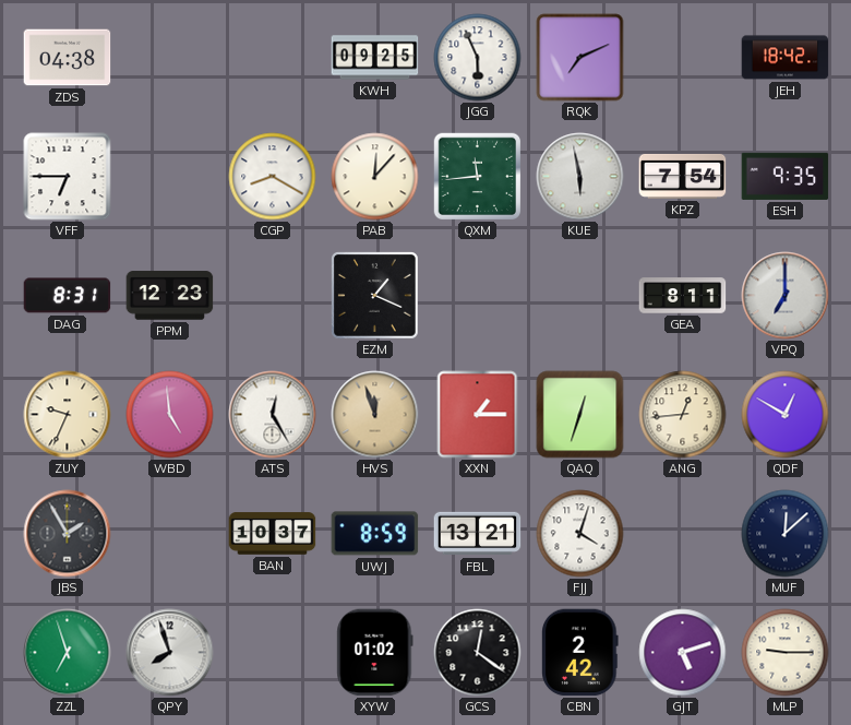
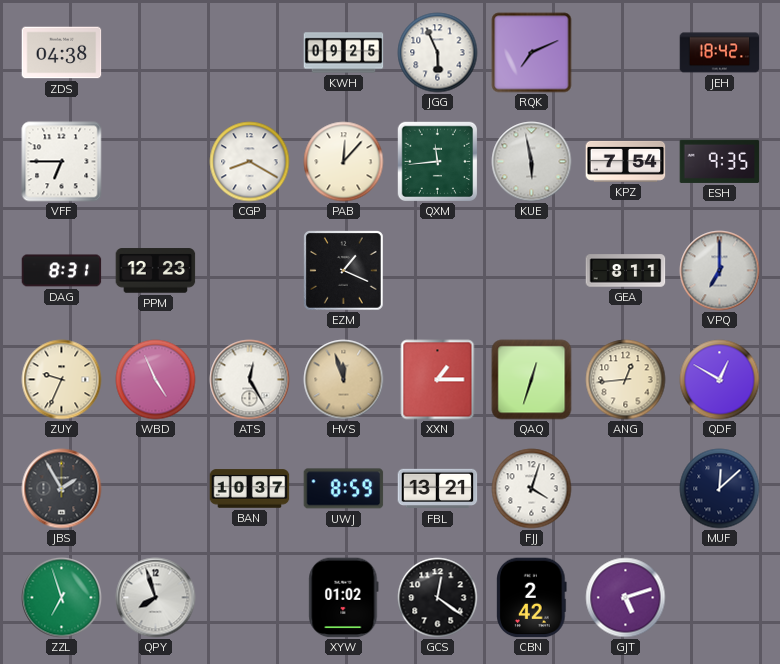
WBD: 4:59 -> 4:56
MLP: 9:15 -> none
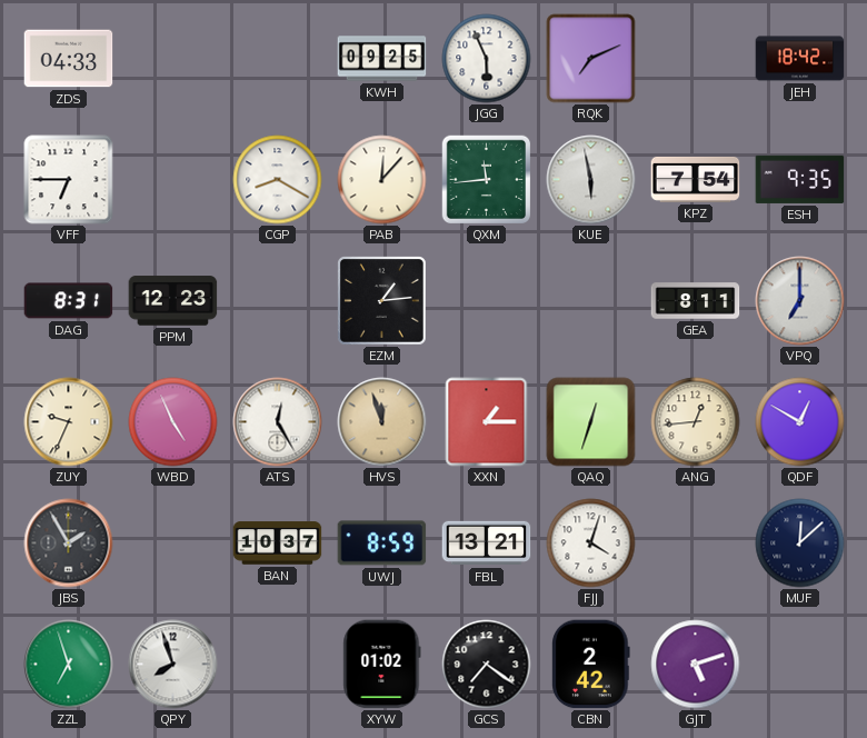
ZDS: 04:38 -> 04:33
EZM: 1:19 -> 1:14
GCS: 12:21 -> 7:21
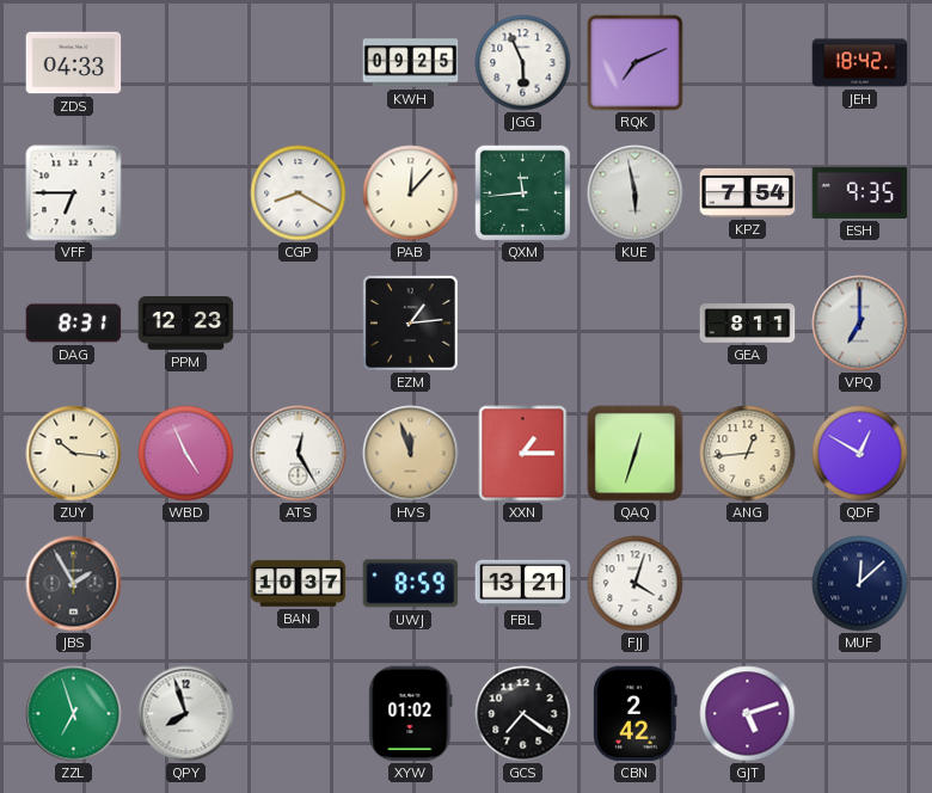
ZUY: 9:34 -> 10:16
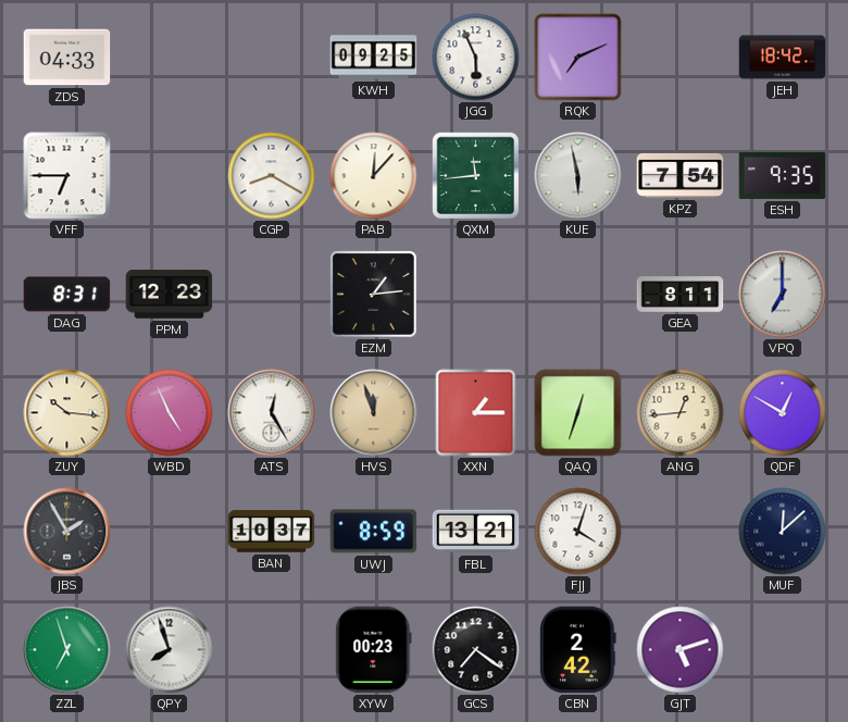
XYW: 01:02 -> 00:23
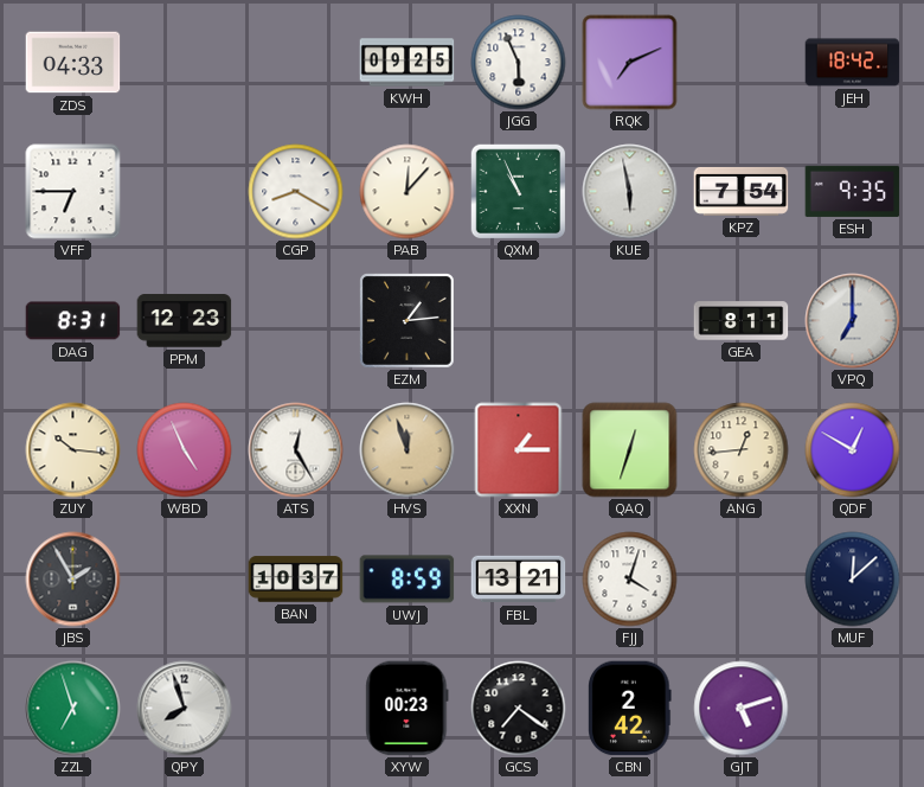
QXM: 11:44 -> 10:56
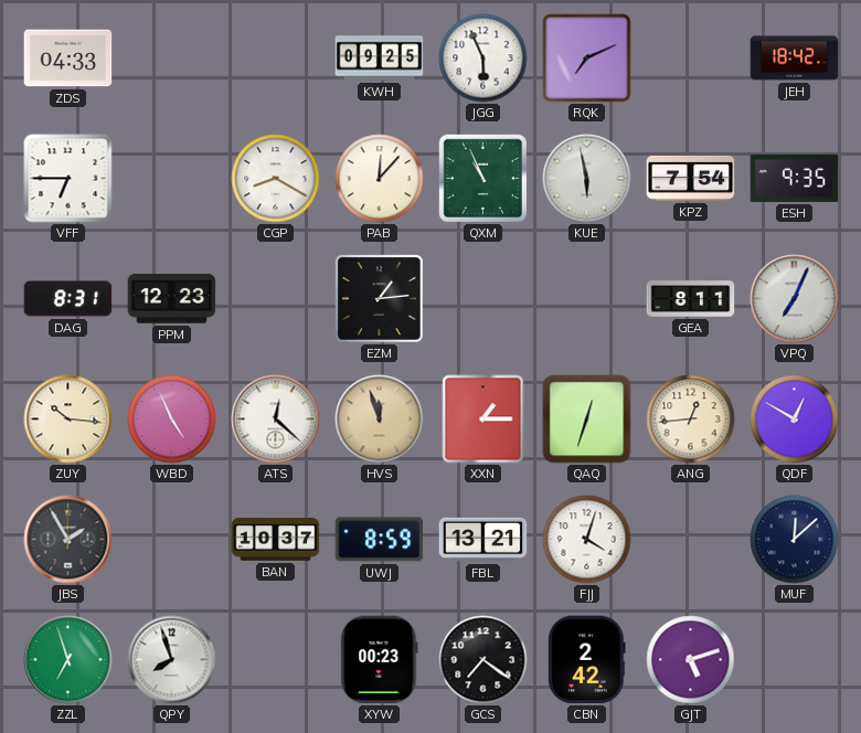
VPQ: 7:00 -> 7:04
ATS: 12:25 -> 12:22
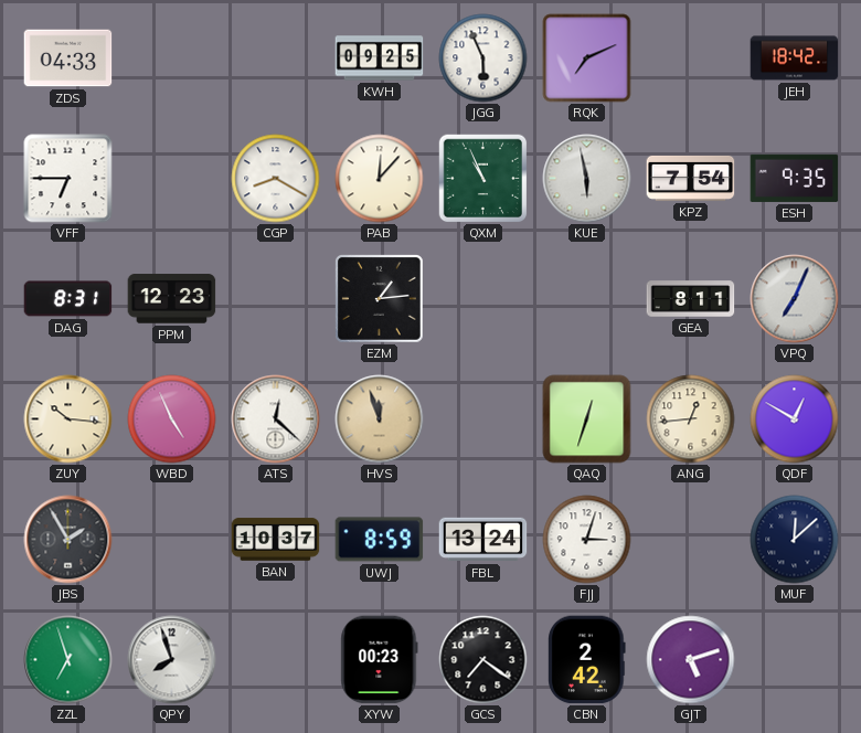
XXN: 1:15 -> none
FBL: 13:21 -> 13:24
FJJ: 4:03 -> 3:03
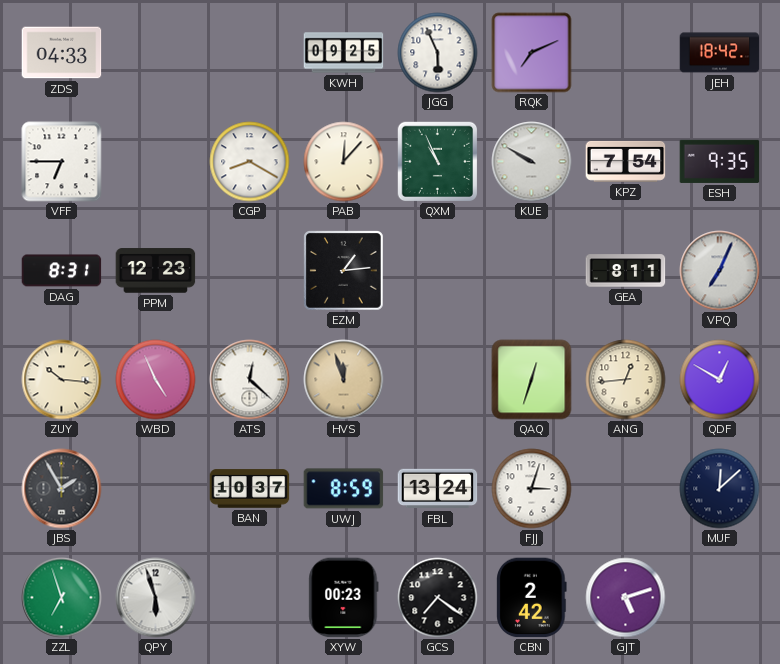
KUE: 5:58 -> 9:50
QPY: 7:57 -> 5:57
